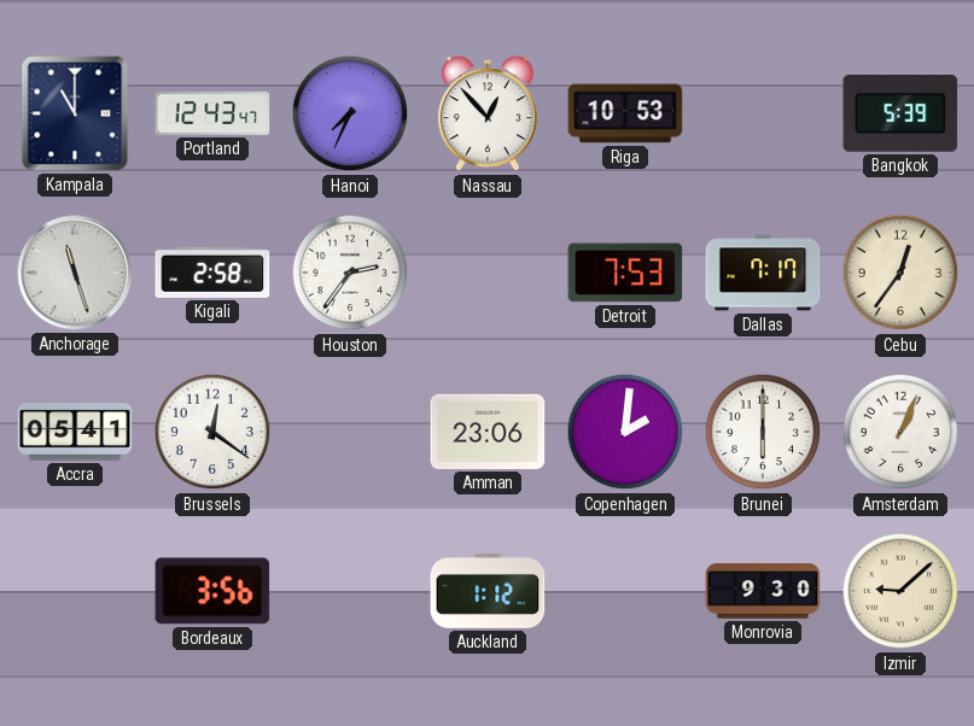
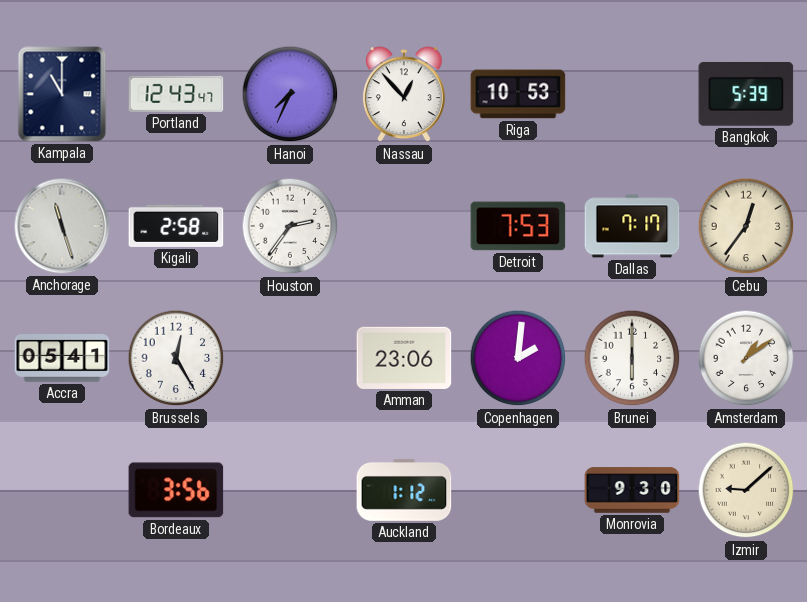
Brussels: 12:21 -> 12:25
Amsterdam: 1:04 -> 1:09
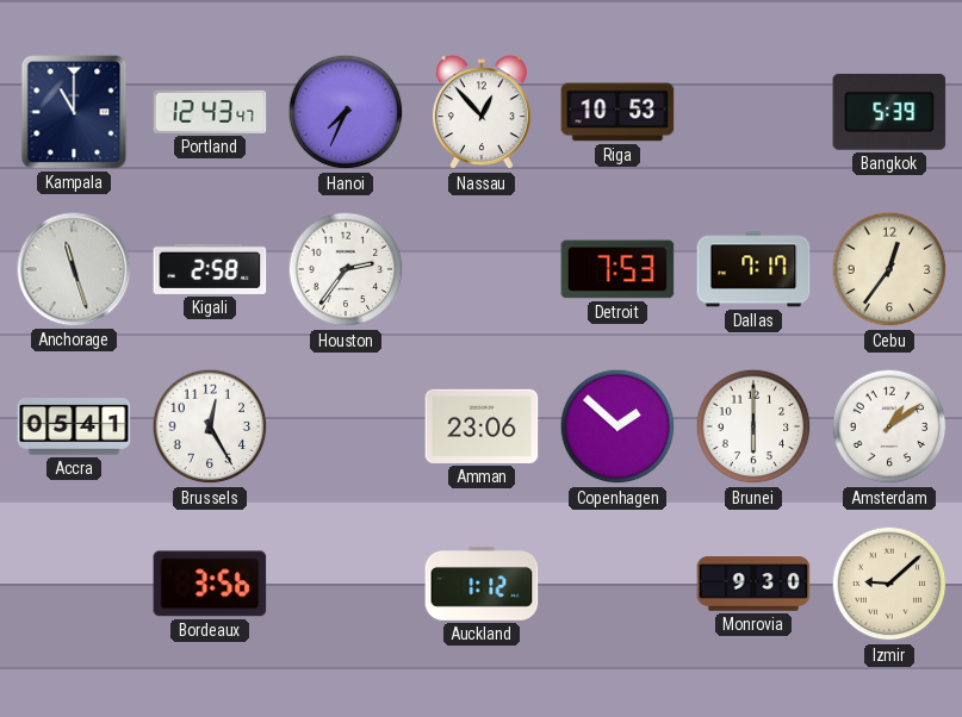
Copenhagen: 2:01 -> 1:52
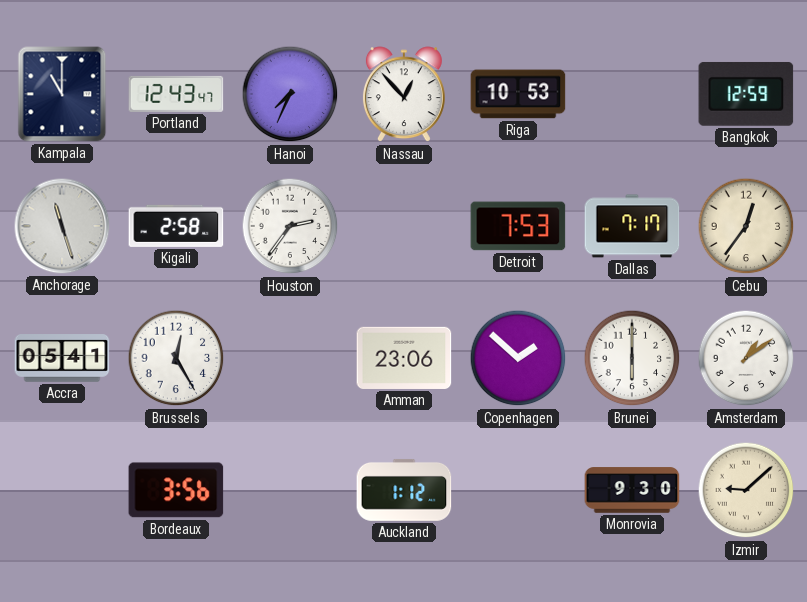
Bangkok: 5:39 -> 12:59
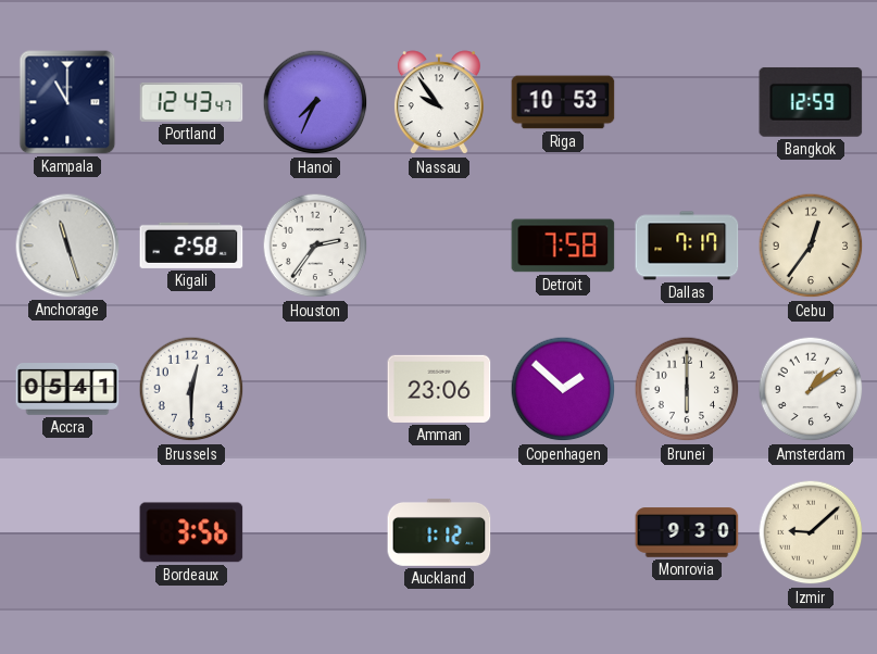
Nassau: 12:53 -> 9:54
Detroit: 7:53 -> 7:58
Brussels: 12:25 -> 12:30
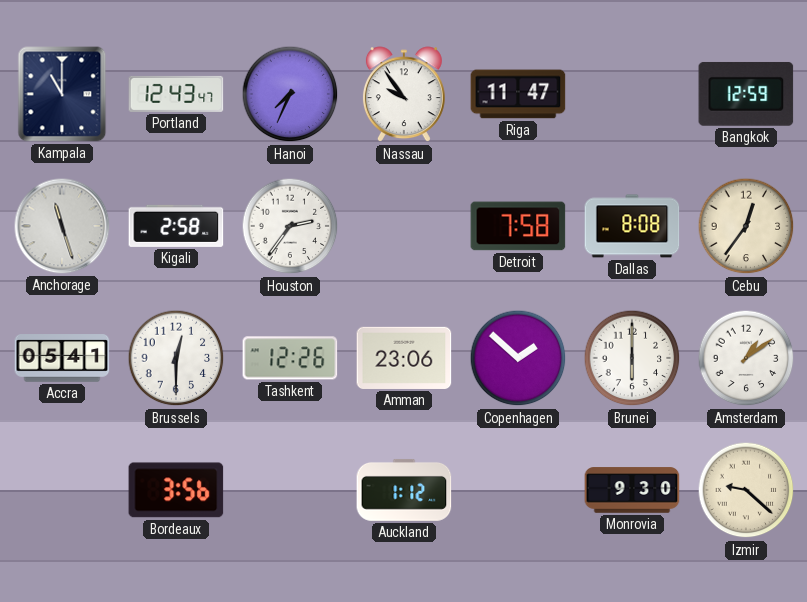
Riga: 10:53 -> 11:47
Dallas: 7:17 -> 8:08
Tashkent: none -> 12:26
Izmir: 9:08 -> 9:22
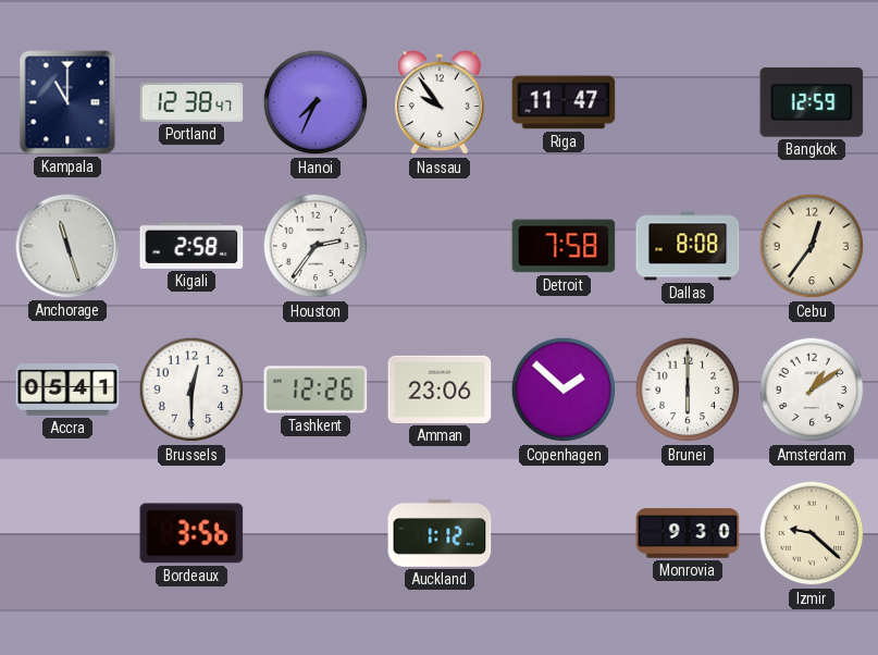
Portland: 12:43 -> 12:38
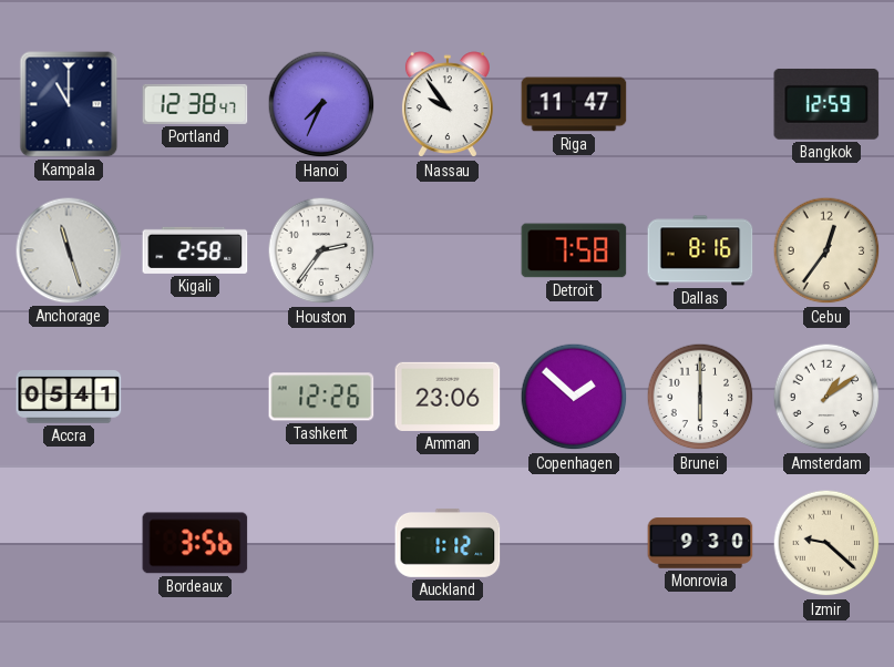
Dallas: 8:08 -> 8:16
Brussels: 12:30 -> none
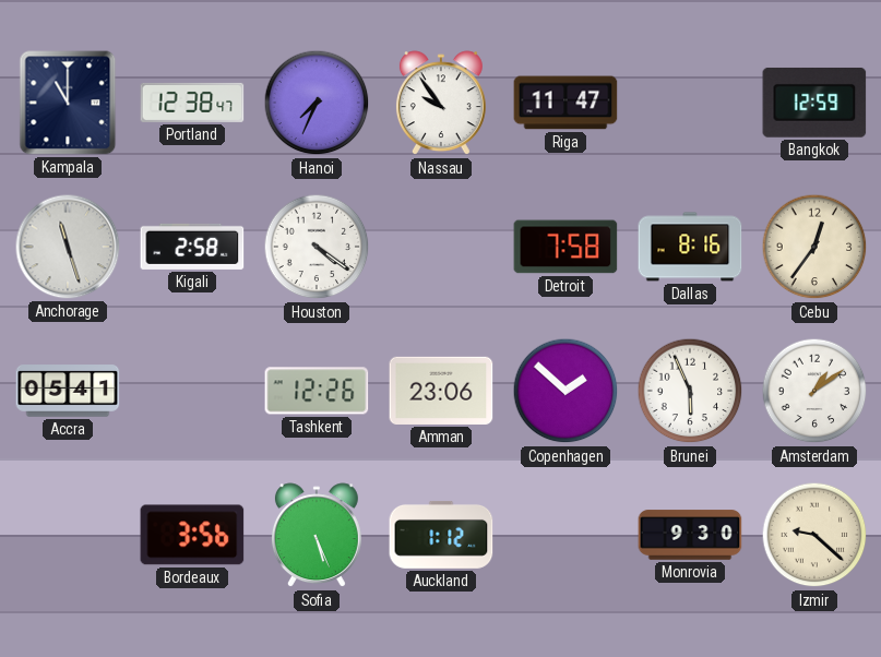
Houston: 2:36 -> 4:21
Brunei: 6:00 -> 5:56
Sofia: none -> 5:26
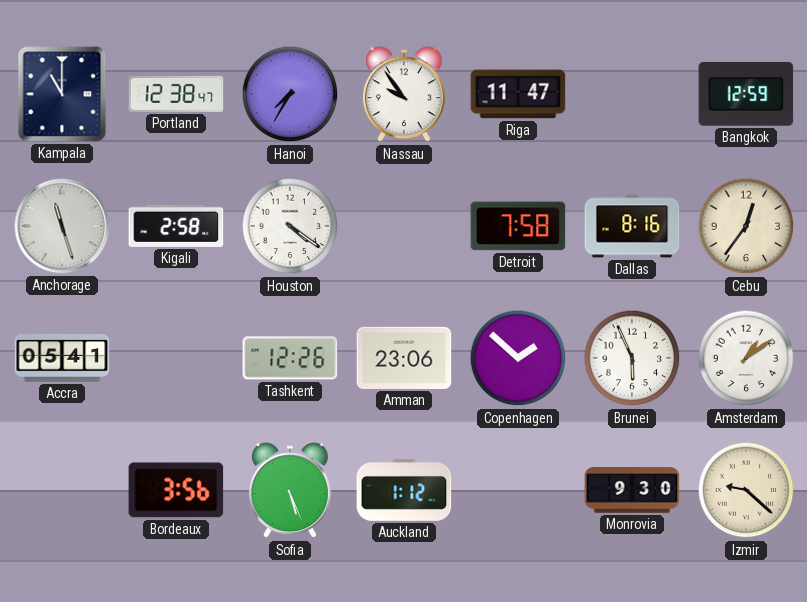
Hanoi: 7:34 -> 7:35
